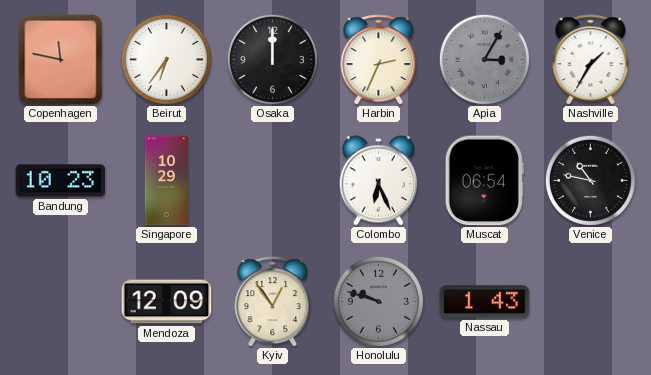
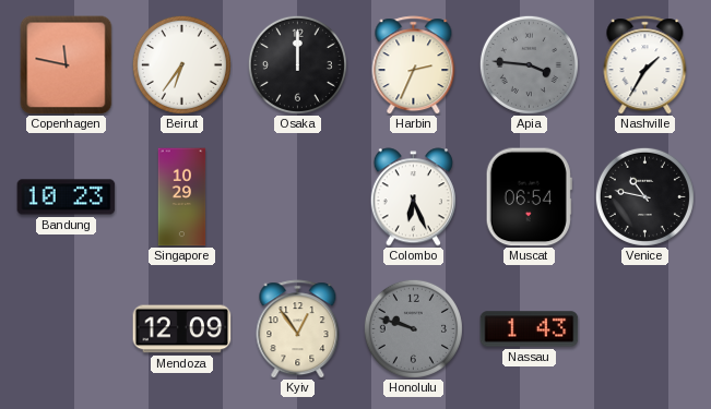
Apia: 3:05 -> 3:46
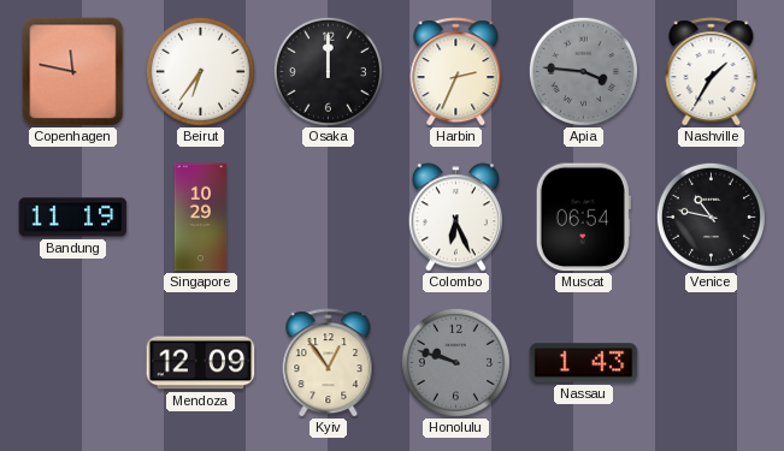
Bandung: 10:23 -> 11:19
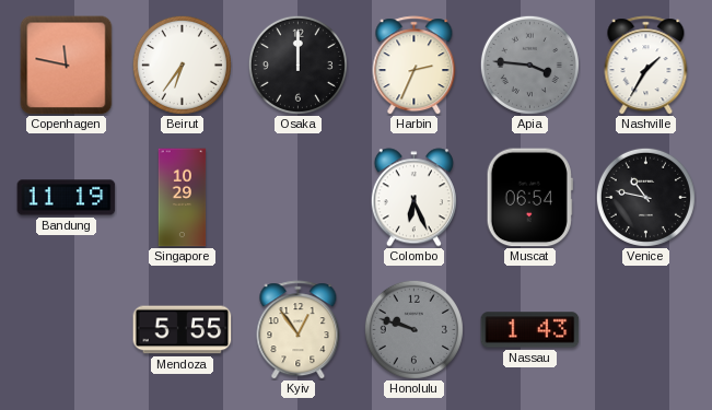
Mendoza: 12:09 -> 5:55
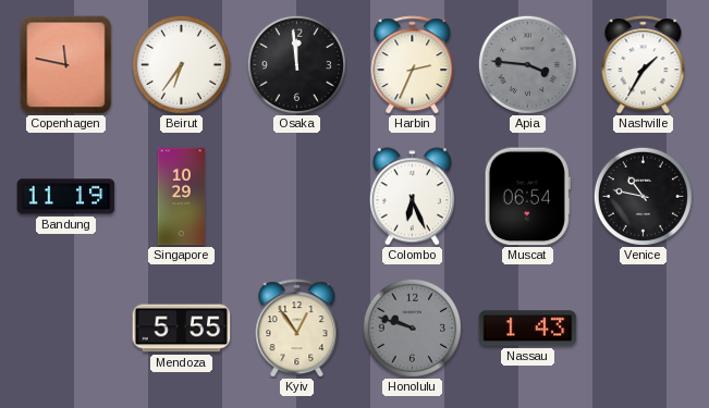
Osaka: 12:00 -> 11:59
